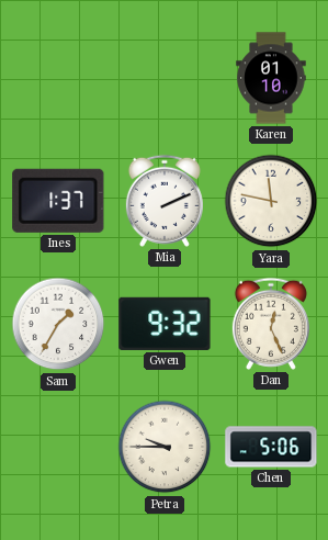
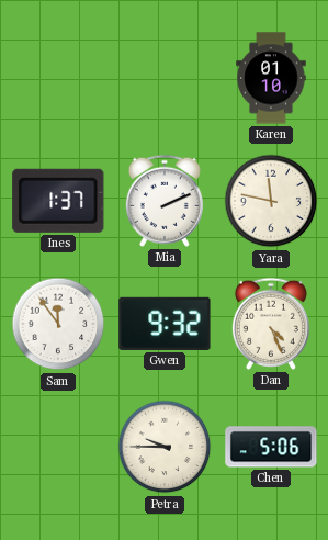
Sam: 1:35 -> 11:54
Dan: 12:26 -> 4:26
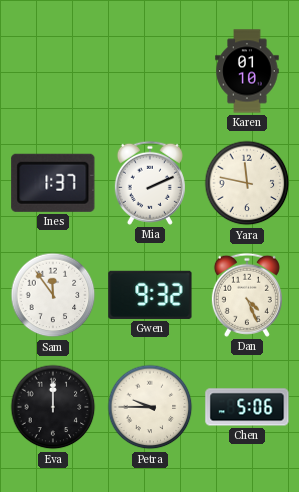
Eva: none -> 12:00
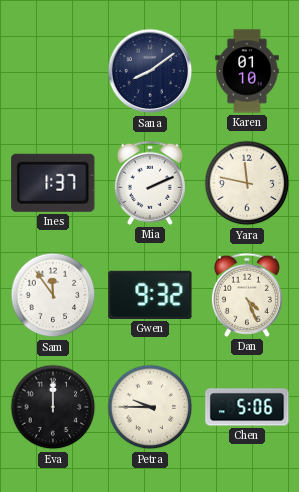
Sana: none -> 8:09
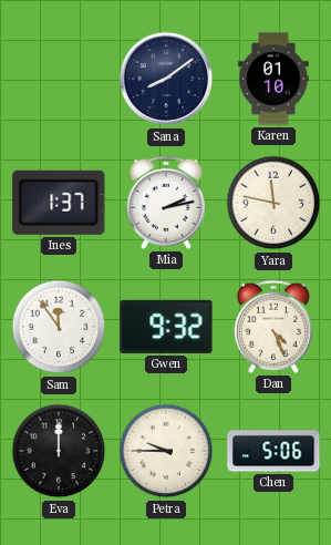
Mia: 2:11 -> 2:13
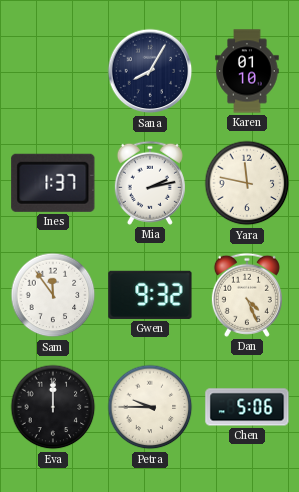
Sana: 8:09 -> 8:05
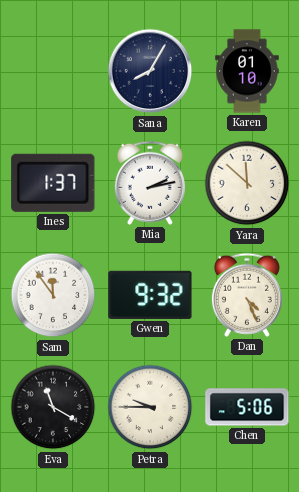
Yara: 11:47 -> 11:52
Eva: 12:00 -> 11:20
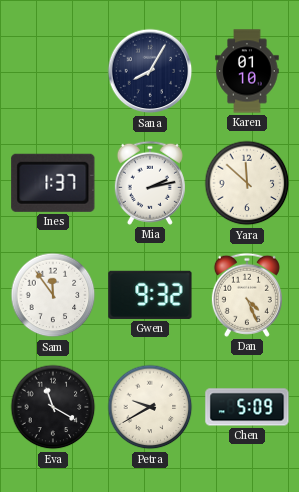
Petra: 9:45 -> 9:40
Chen: 5:06 -> 5:09
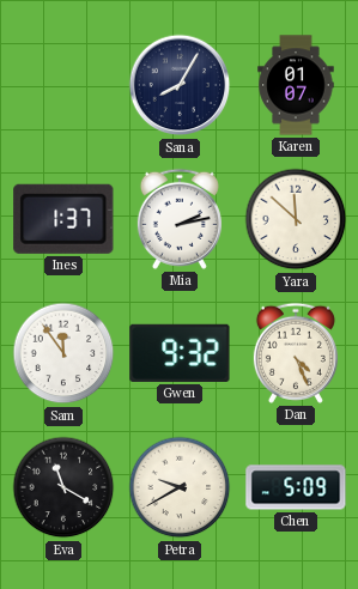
Karen: 01:10 -> 01:07
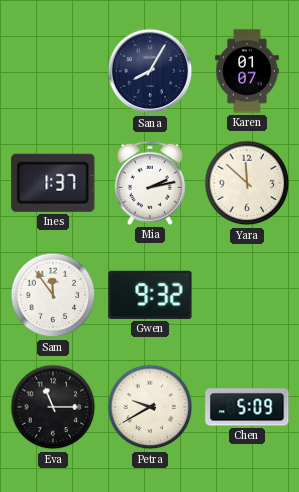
Dan: 4:26 -> none
Eva: 11:20 -> 11:15
